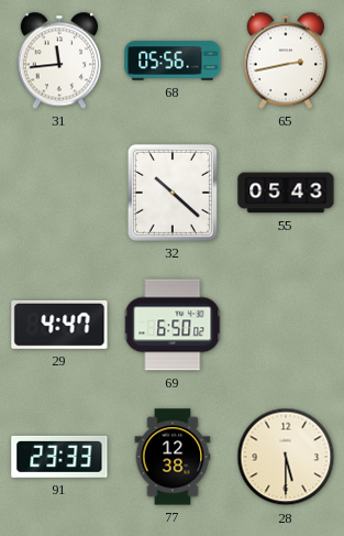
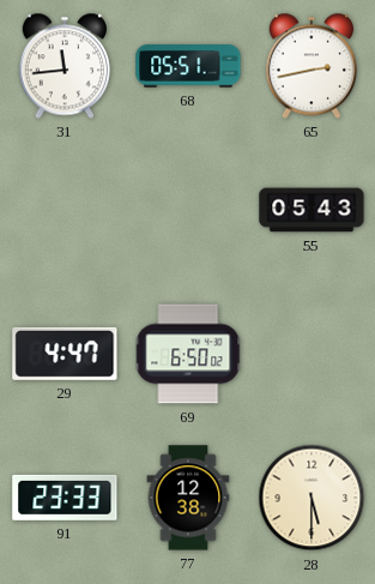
68: 05:56 -> 05:51
32: 10:22 -> none
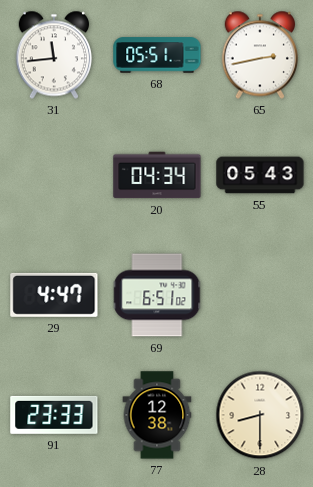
20: none -> 04:34
69: 6:50 -> 6:51
28: 5:30 -> 8:30
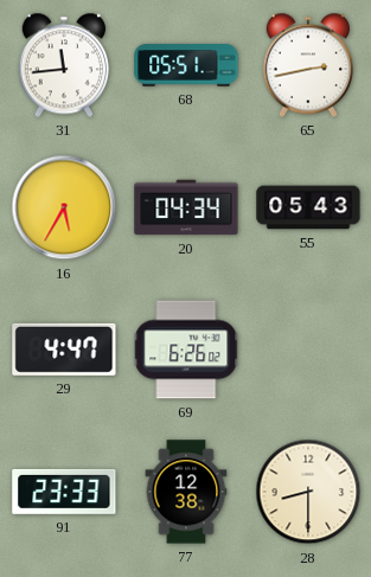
16: none -> 5:35
69: 6:51 -> 6:26
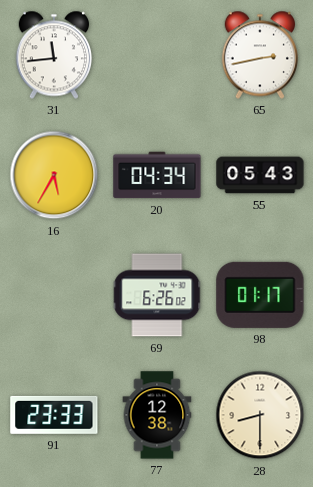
68: 05:51 -> none
29: 4:47 -> none
98: none -> 01:17
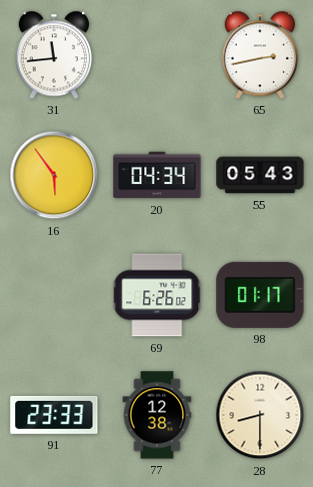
16: 5:35 -> 5:54
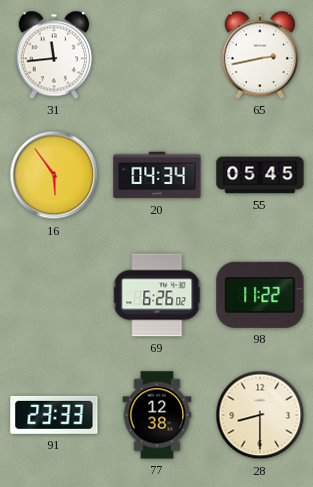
55: 05:43 -> 05:45
98: 01:17 -> 11:22
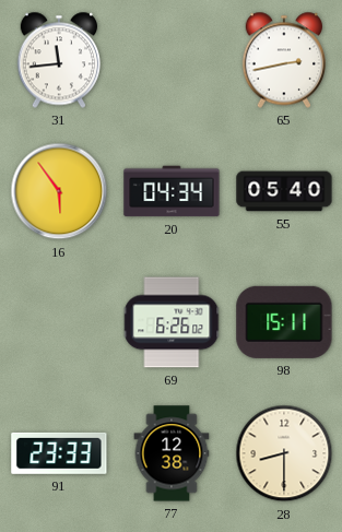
55: 05:45 -> 05:40
98: 11:22 -> 15:11
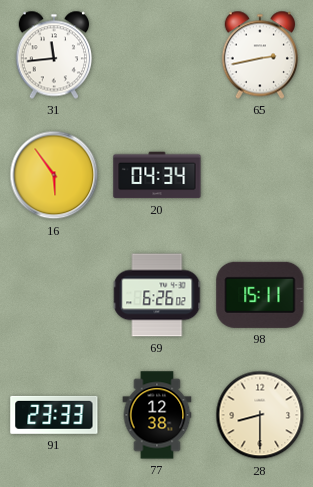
55: 05:40 -> none
